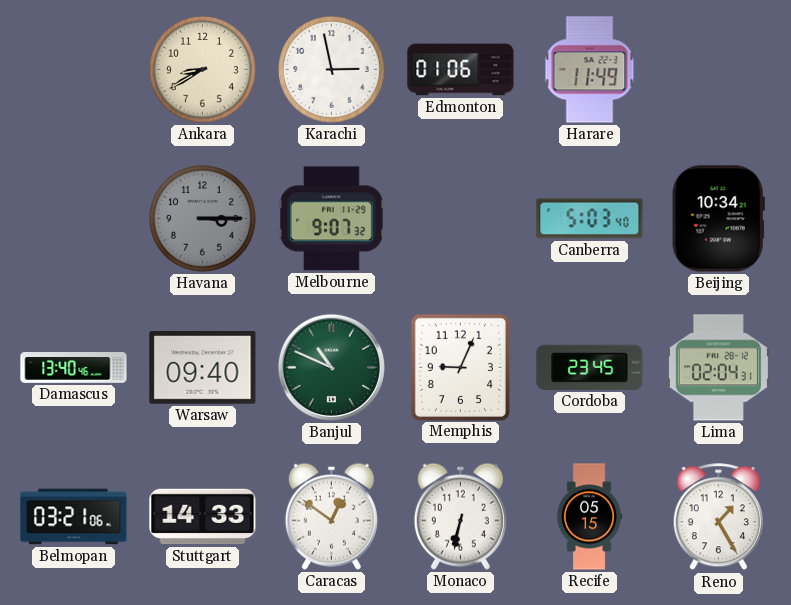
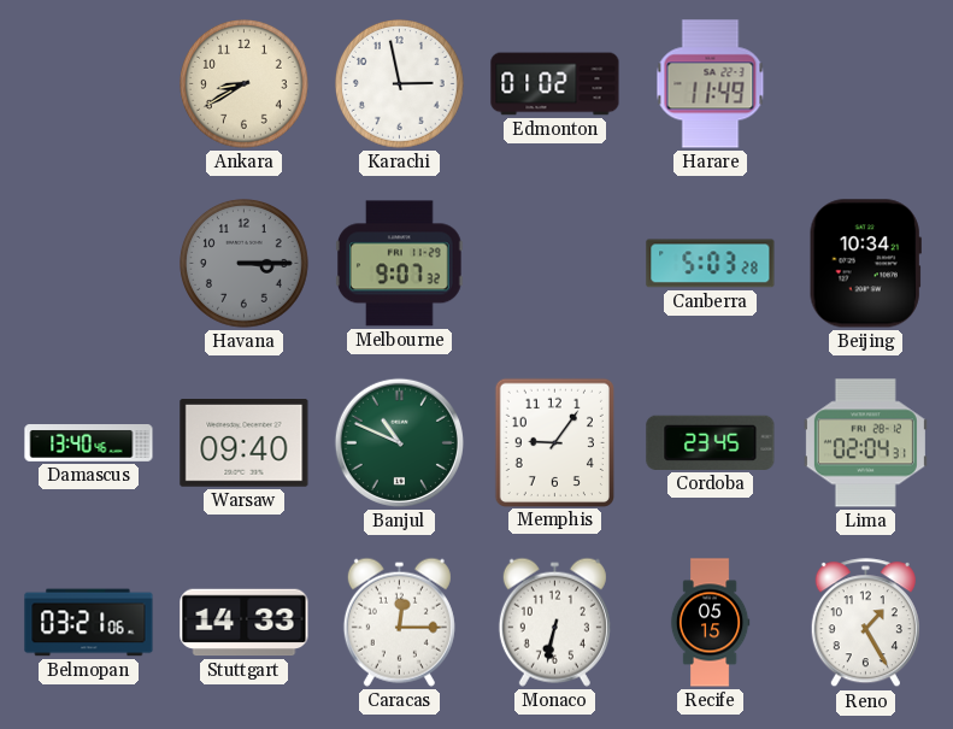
Edmonton: 01:06 -> 01:02
Canberra: 5:03:40 -> 5:03:28
Memphis: 9:04 -> 9:06
Caracas: 12:51 -> 12:15
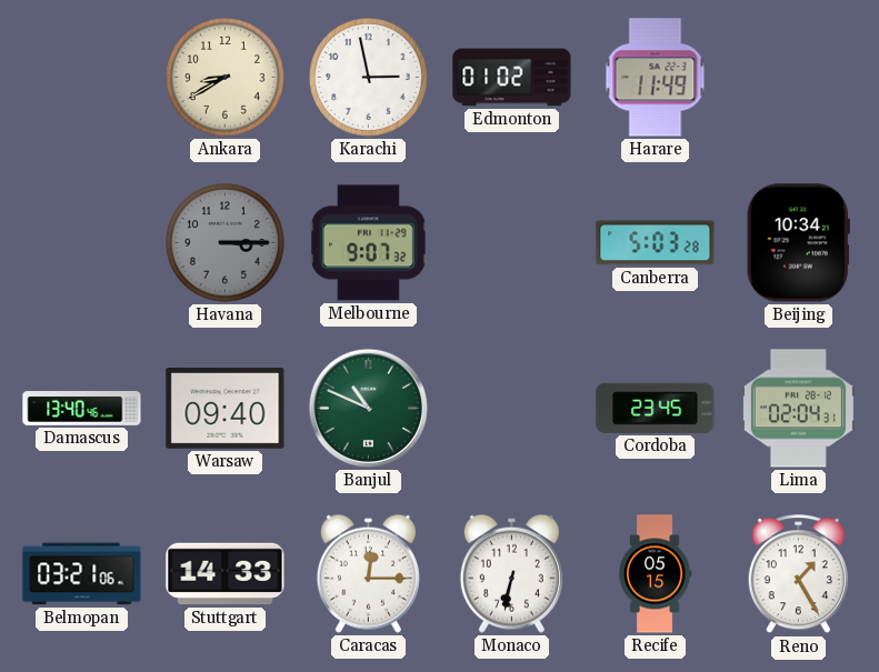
Memphis: 9:06 -> none
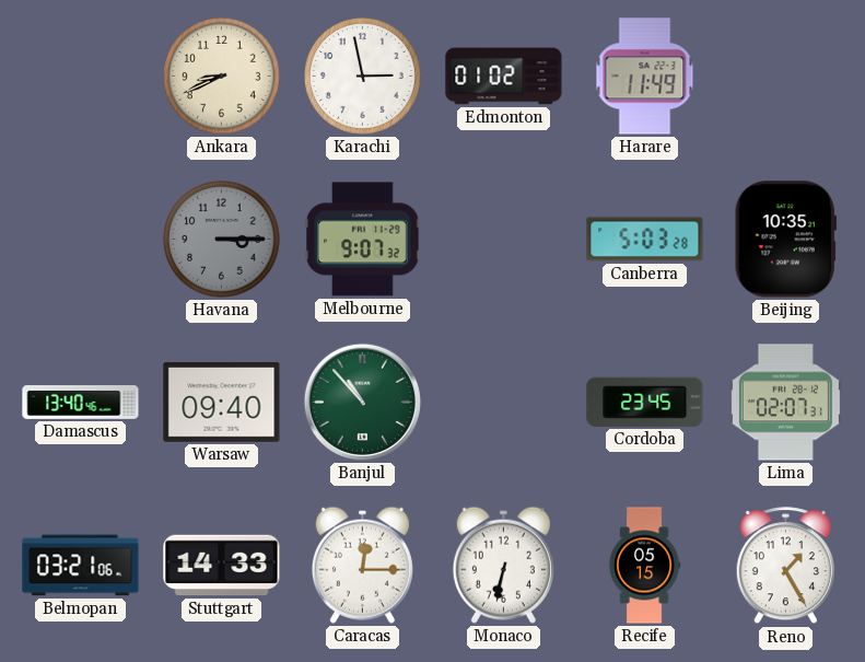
Ankara: 8:40 -> 8:41
Beijing: 10:34 -> 10:35
Banjul: 10:49 -> 10:53
Lima: 02:04 -> 02:07
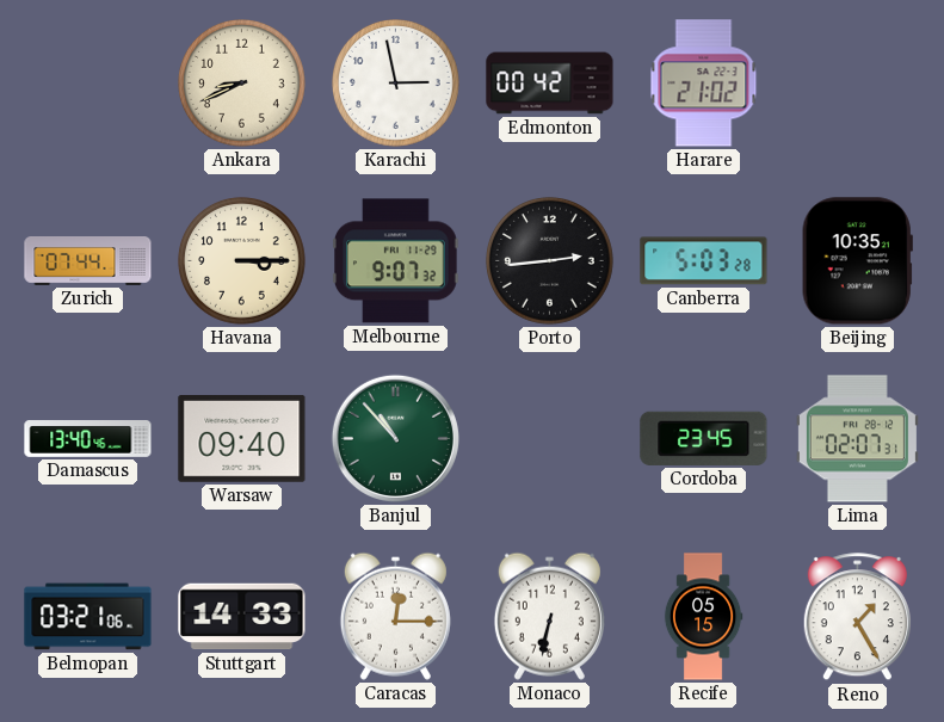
Edmonton: 01:02 -> 00:42
Harare: 11:49 -> 21:02
Zurich: none -> 07:44
Havana dial: grey -> cream
Porto: none -> 2:44
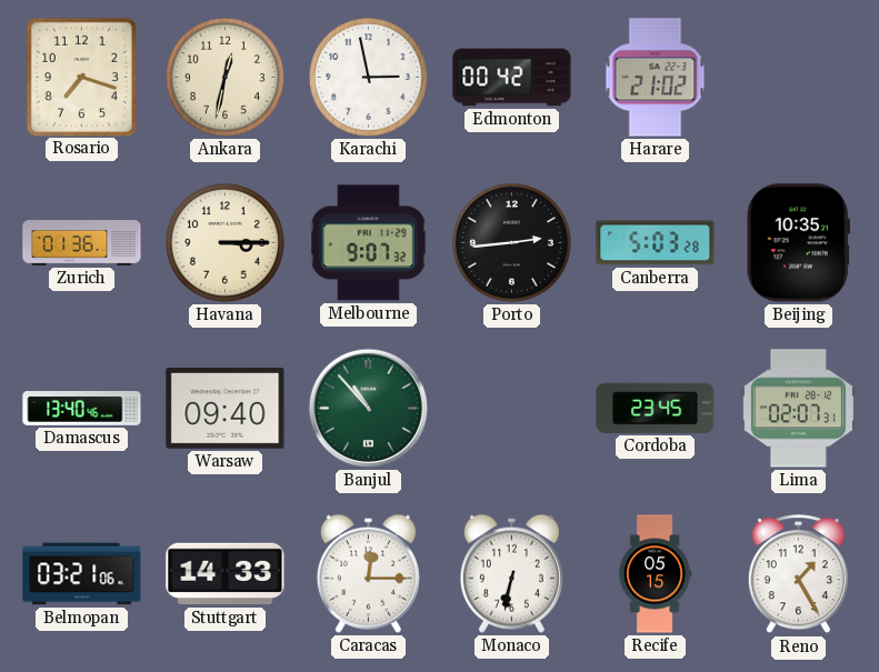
Rosario: none -> 7:18
Ankara: 8:41 -> 12:32
Zurich: 07:44 -> 01:36
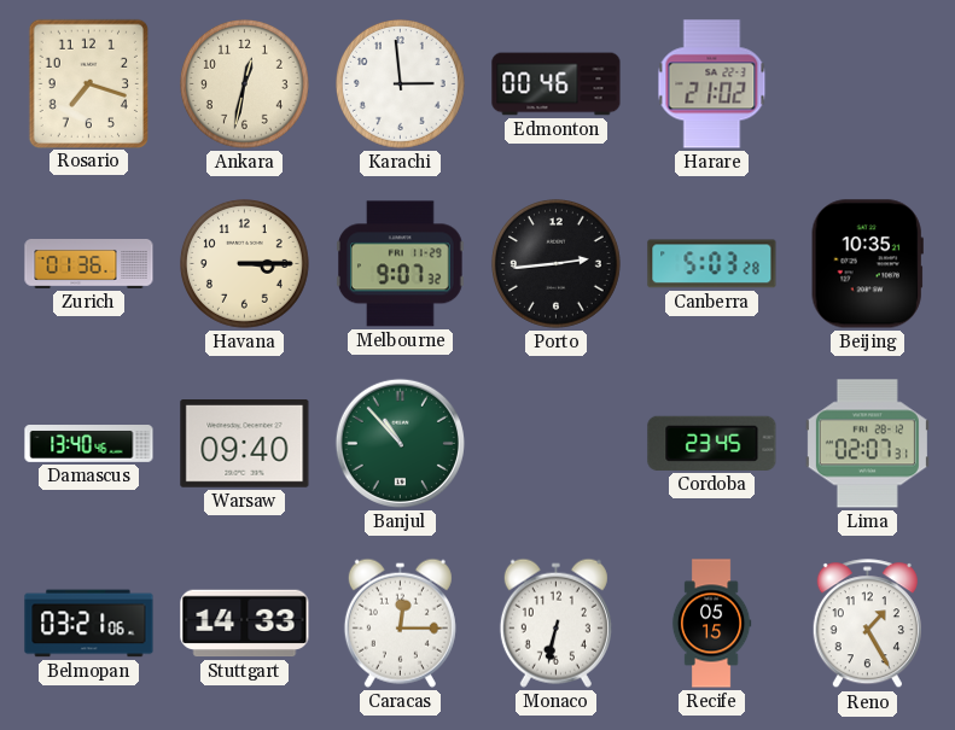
Karachi: 2:58 -> 2:59
Edmonton: 00:42 -> 00:46
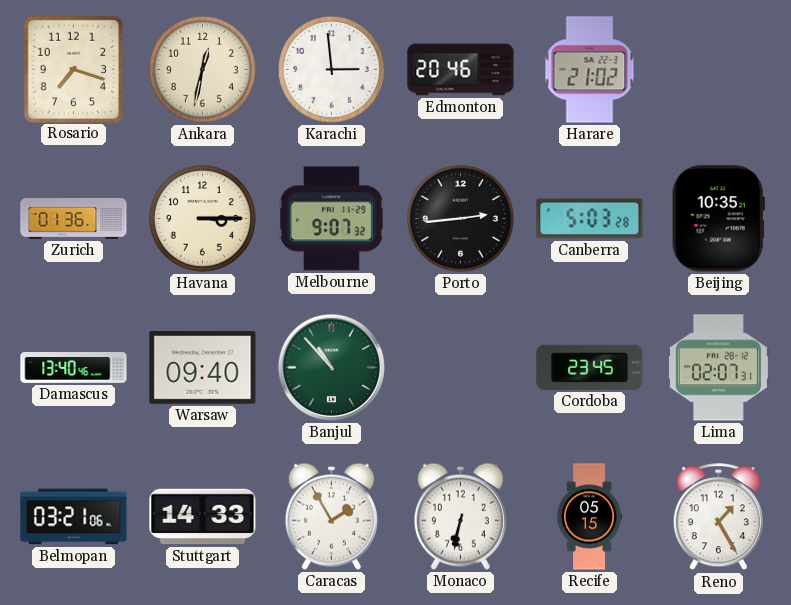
Edmonton: 00:46 -> 20:46
Caracas: 12:15 -> 1:55
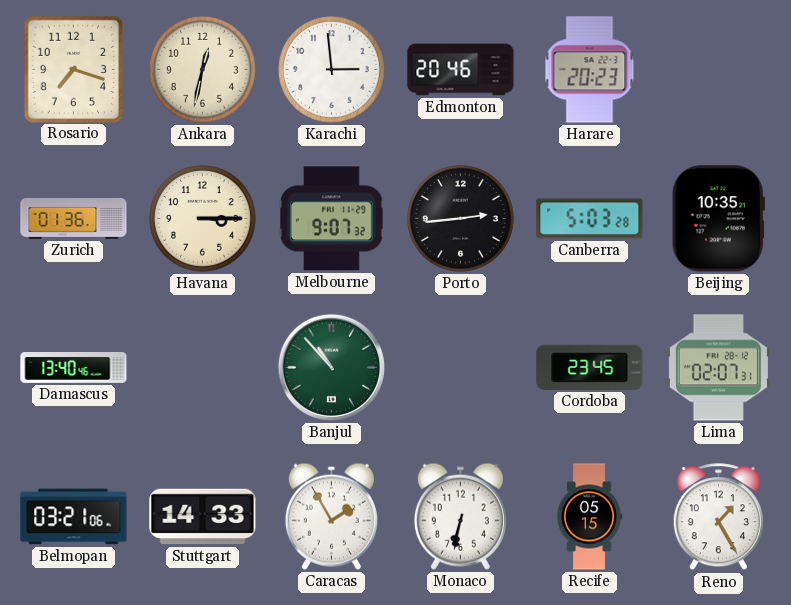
Harare: 21:02 -> 20:23
Warsaw: 09:40 -> none
